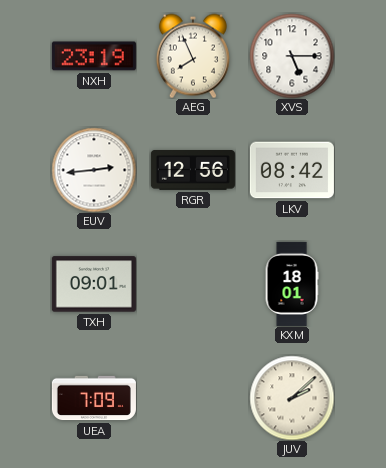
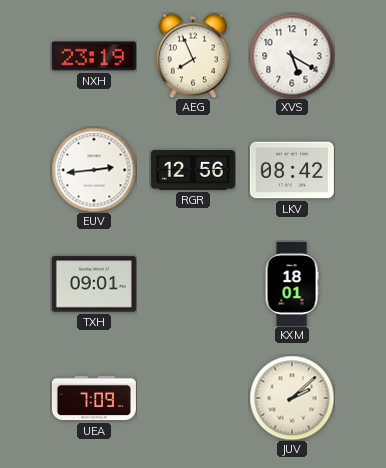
XVS: 5:15 -> 5:20
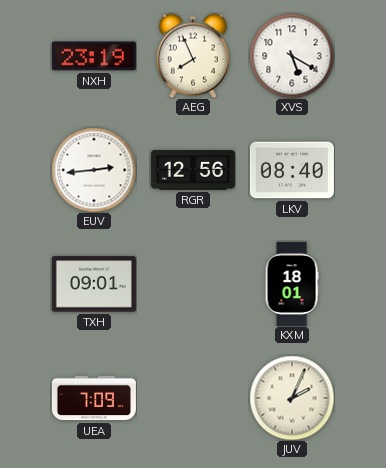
LKV: 08:42 -> 08:40
JUV: 2:08 -> 2:04
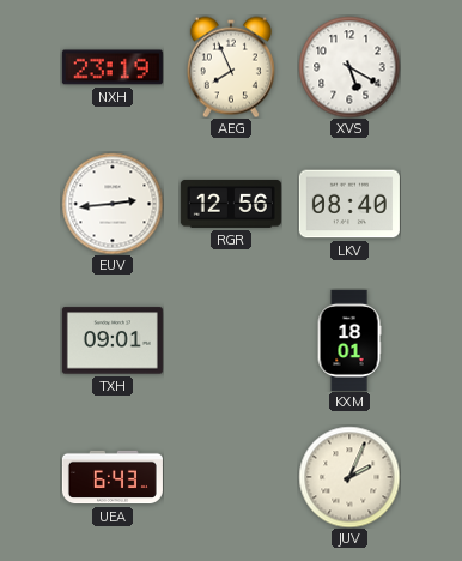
UEA: 7:09 -> 6:43
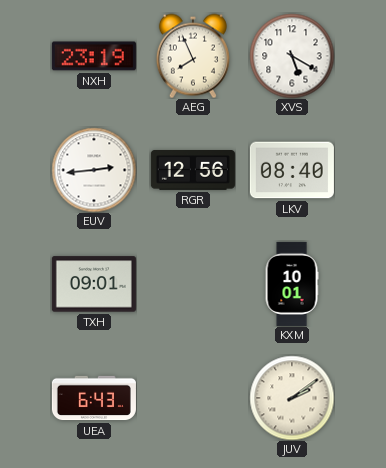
KXM: 18:01 -> 10:01
JUV: 2:04 -> 2:09
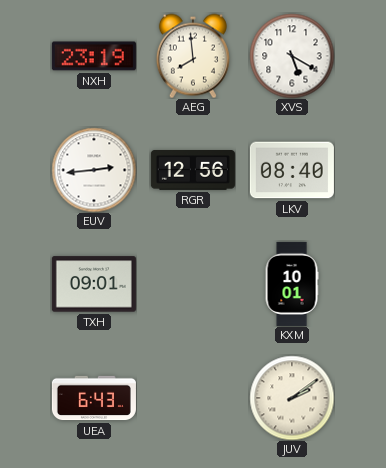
AEG: 7:56 -> 7:59
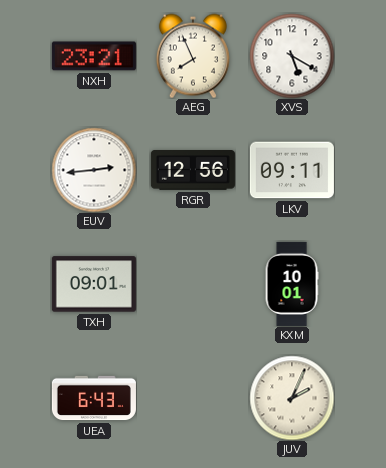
NXH: 23:19 -> 23:21
AEG: 7:59 -> 7:56
LKV: 08:40 -> 09:11
JUV: 2:09 -> 2:04
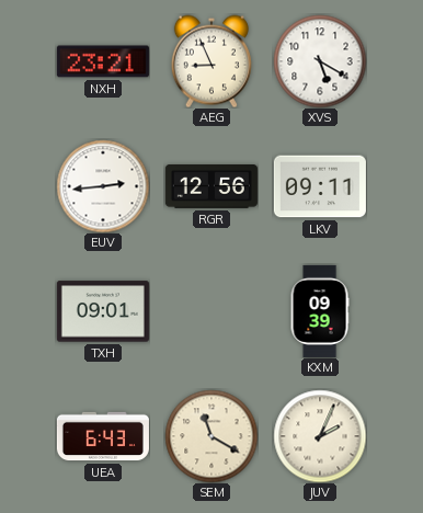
AEG: 7:56 -> 8:56
KXM: 10:01 -> 09:39
SEM: none -> 11:20
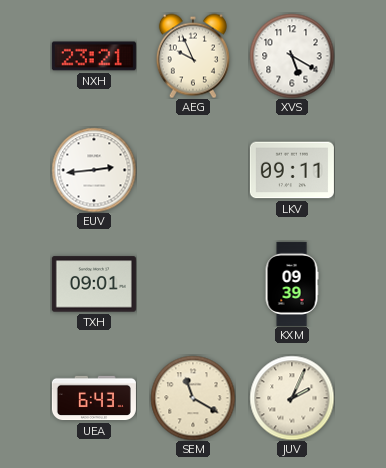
AEG: 8:56 -> 9:56
RGR: 12:56 -> none
